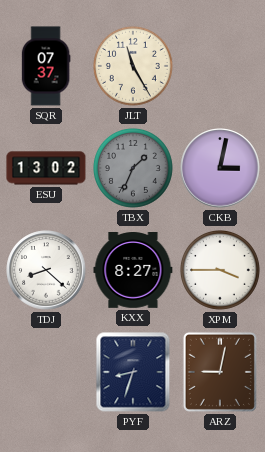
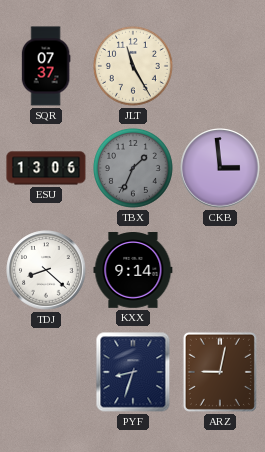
ESU: 13:02 -> 13:06
CKB: 3:02 -> 2:59
KXX: 8:27 -> 9:14
XPM: 3:45 -> none
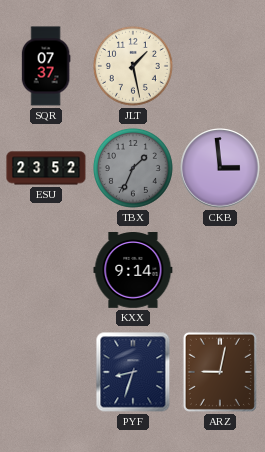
JLT: 11:25 -> 1:28
ESU: 13:06 -> 23:52
TDJ: 8:22 -> none
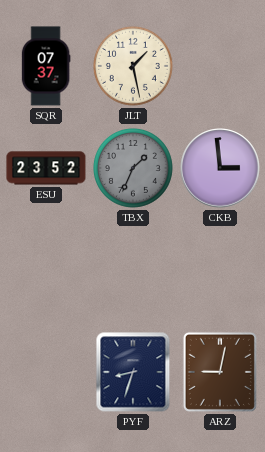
KXX: 9:14 -> none
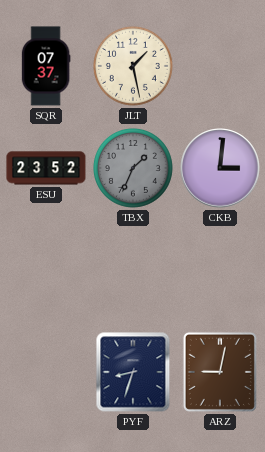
CKB: 2:59 -> 3:01
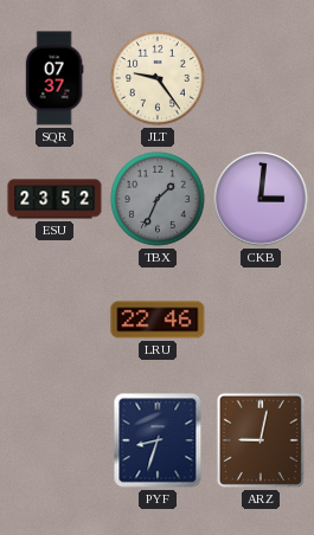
JLT: 1:28 -> 9:24
LRU: none -> 22:46
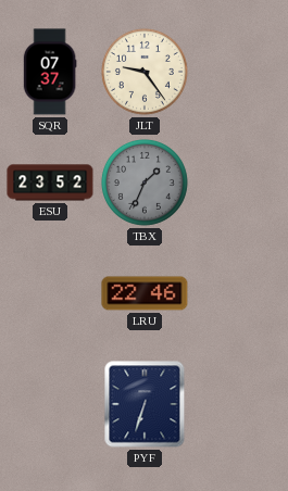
CKB: 3:01 -> none
PYF: 8:33 -> 6:33
ARZ: 9:02 -> none
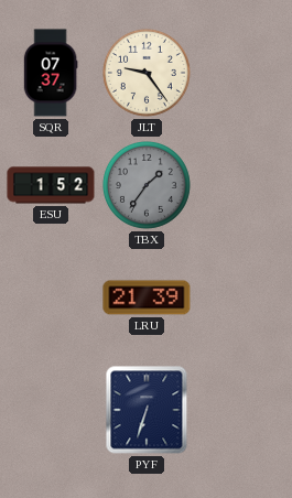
ESU: 23:52 -> 1:52
TBX: 1:34 -> 1:36
LRU: 22:46 -> 21:39
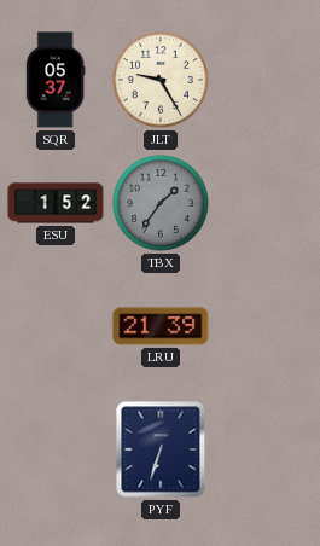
SQR: 07:37 -> 05:37
JLT: 9:24 -> 9:25
